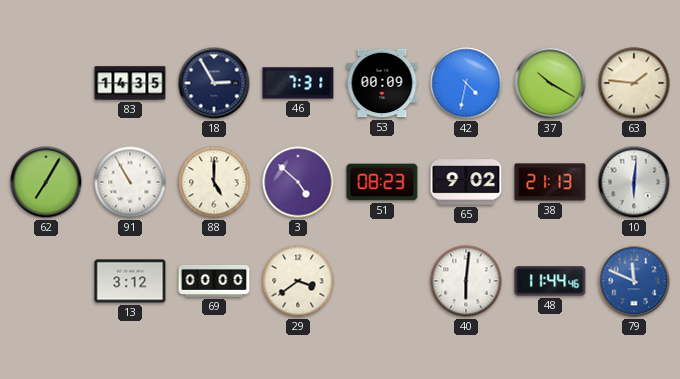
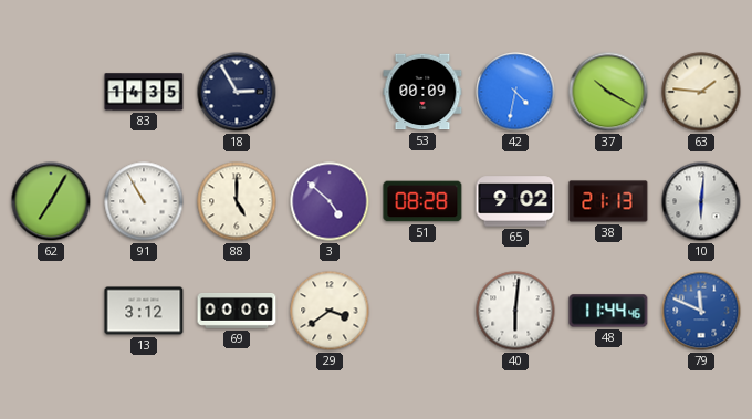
46: 7:31 -> none
51: 08:23 -> 08:28
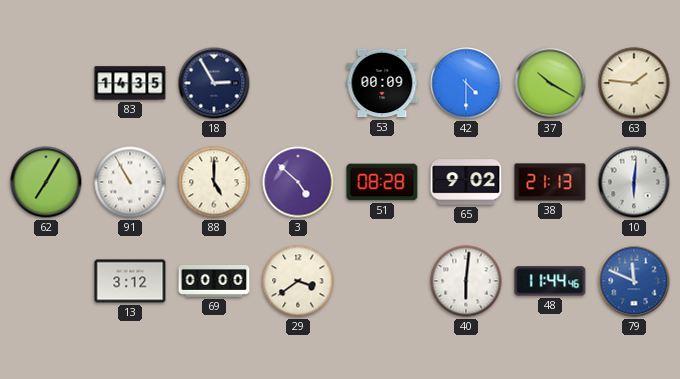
42: 4:32 -> 4:30
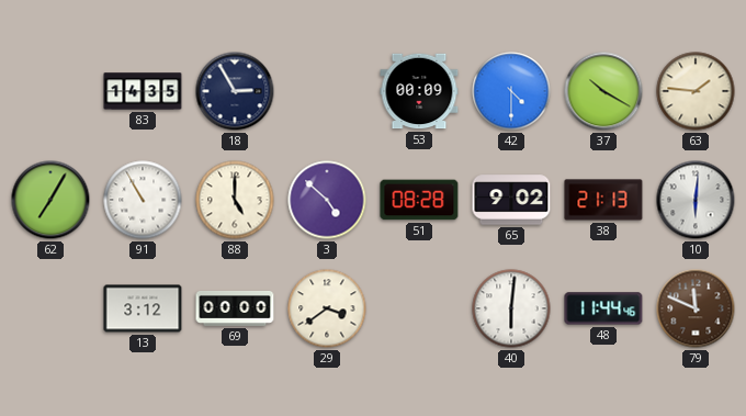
79 dial: blue -> brown
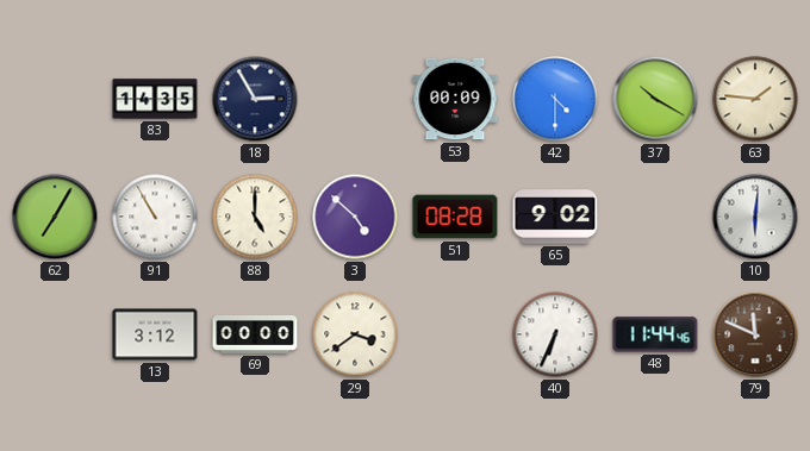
38: 21:13 -> none
40: 6:01 -> 6:34
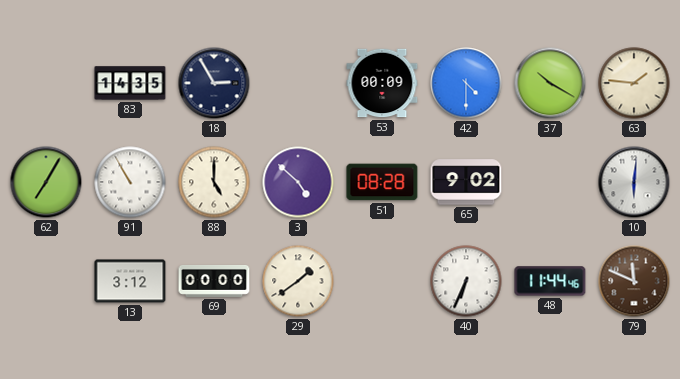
29: 3:39 -> 1:39
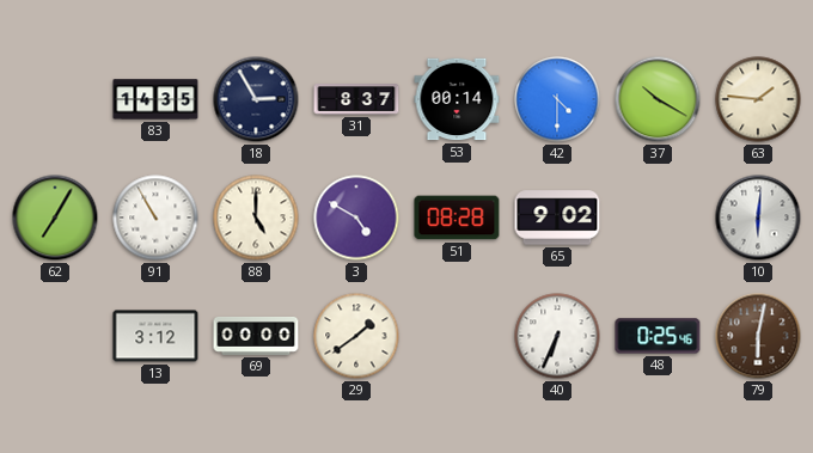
31: none -> 8:37
53: 00:09 -> 00:14
3: 4:52 -> 4:50
48: 11:44 -> 0:25
79: 11:49 -> 6:02
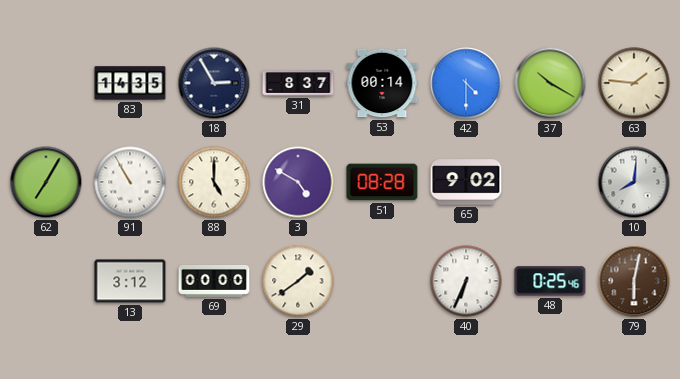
10: 6:01 -> 8:01
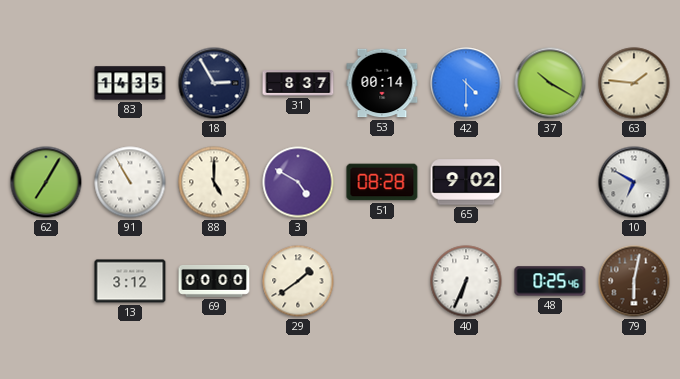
10: 8:01 -> 6:50
